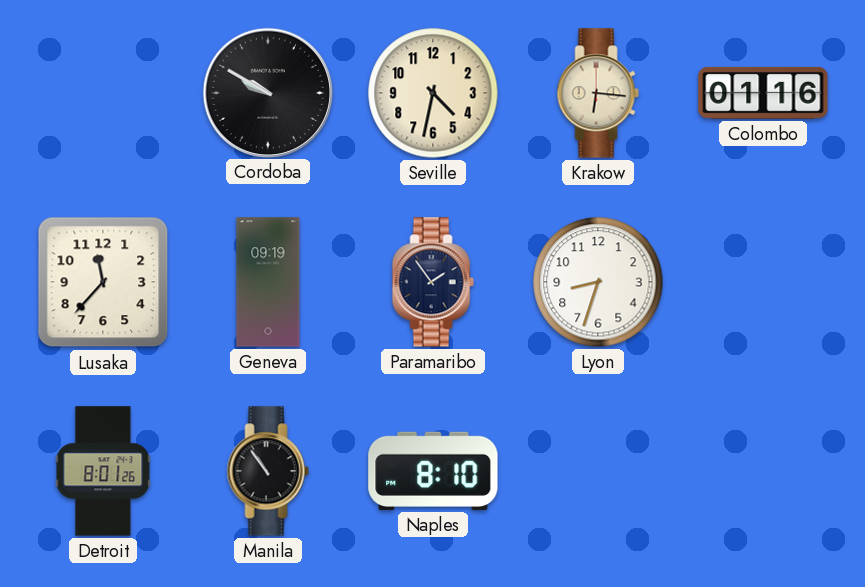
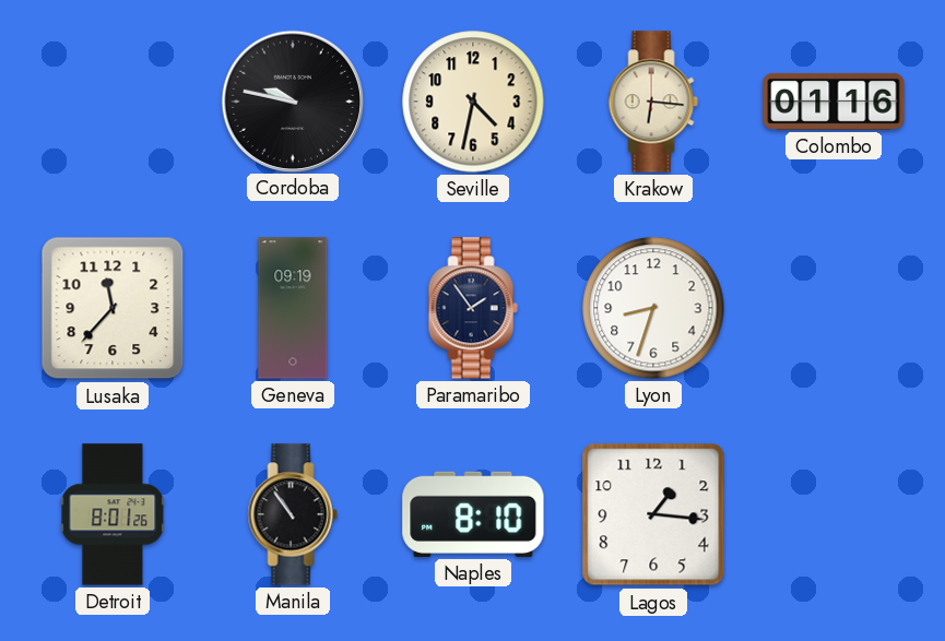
Cordoba: 9:50 -> 9:47
Lagos: none -> 1:16
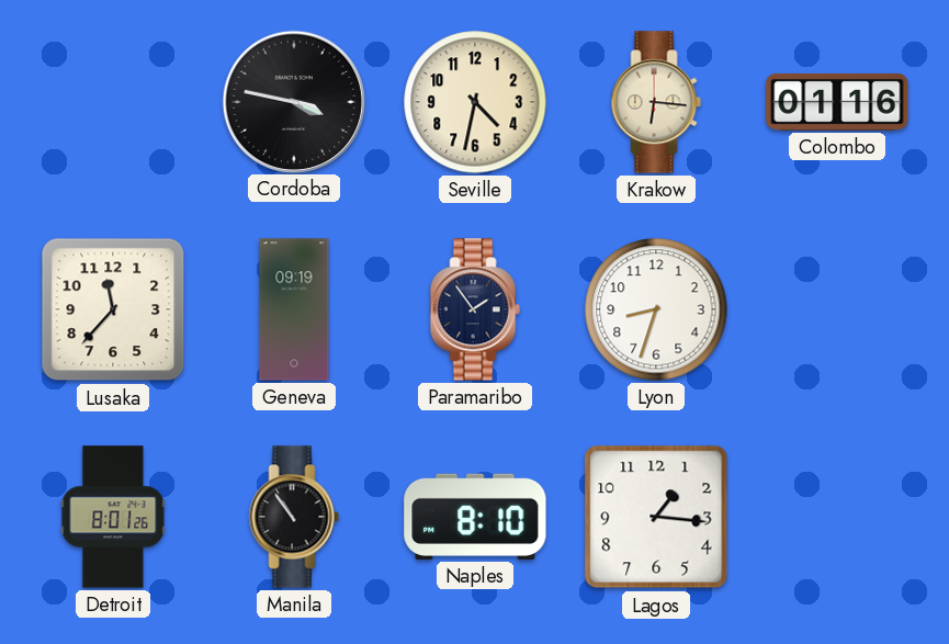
Cordoba: 9:47 -> 3:47
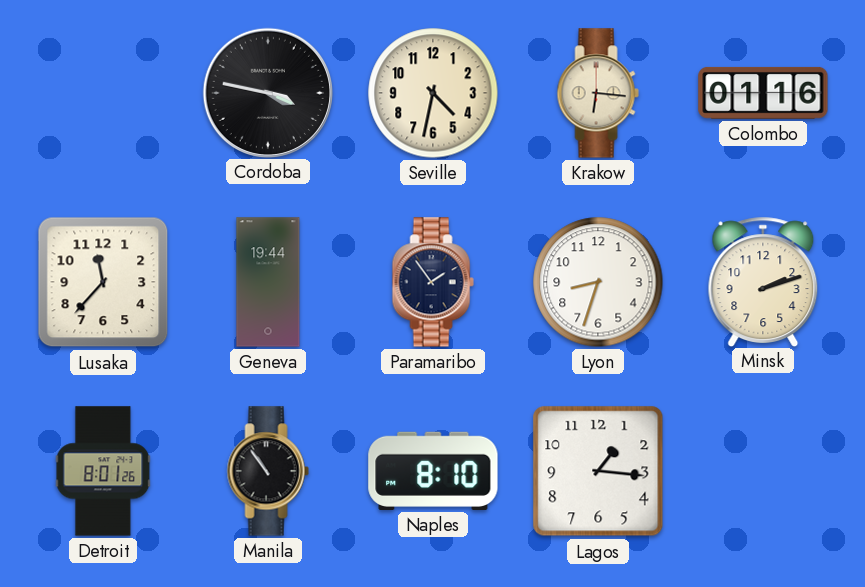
Geneva: 09:19 -> 19:44
Minsk: none -> 2:12
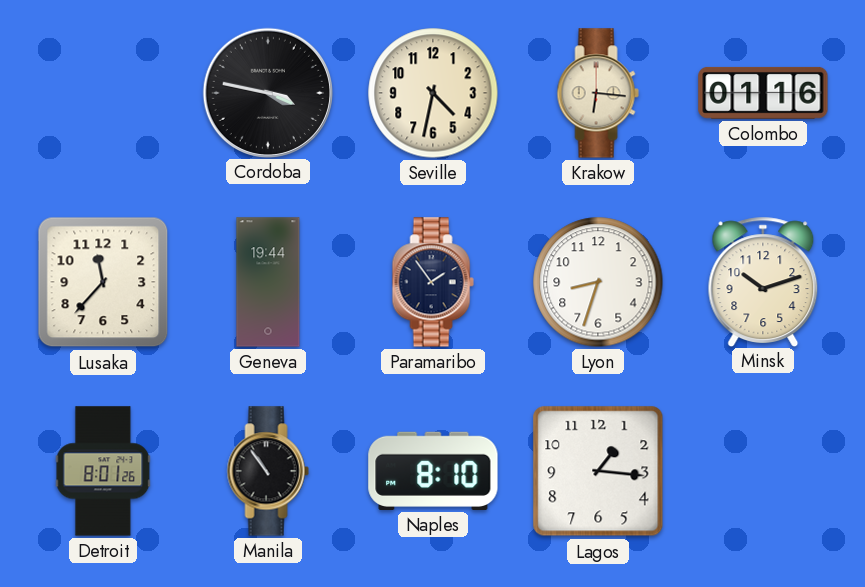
Minsk: 2:12 -> 10:12
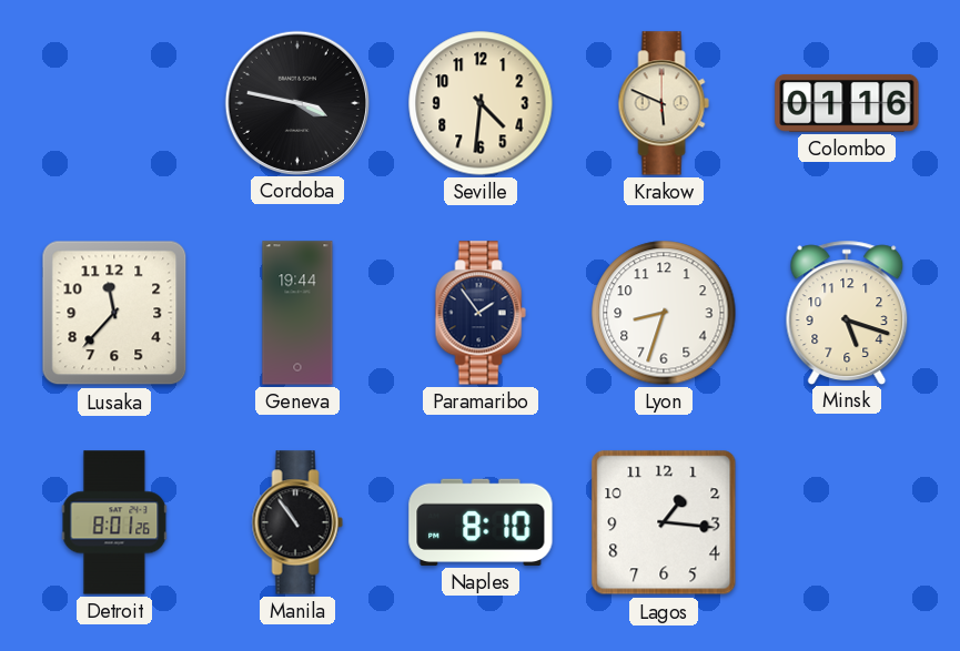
Seville: 4:32 -> 4:31
Krakow: 6:16 -> 5:49
Minsk: 10:12 -> 5:18
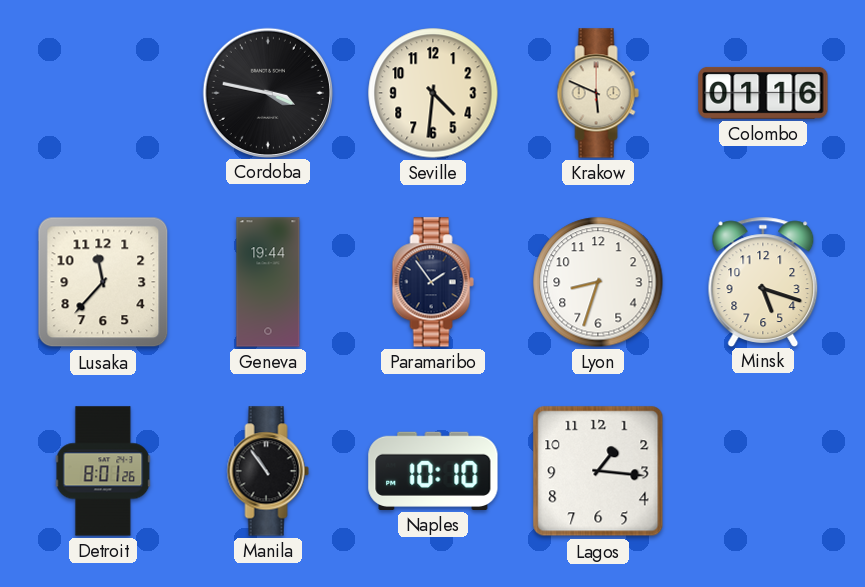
Naples: 8:10 -> 10:10
